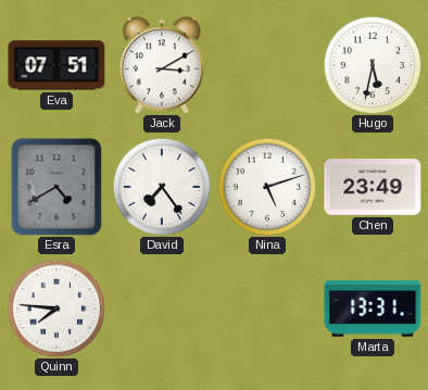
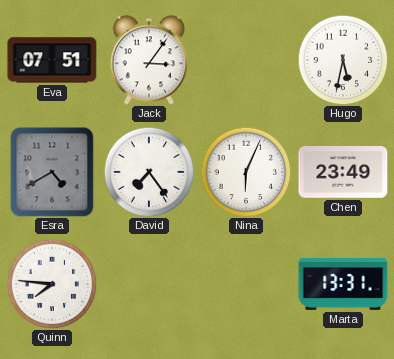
Jack: 3:10 -> 3:06
Nina: 5:12 -> 6:04
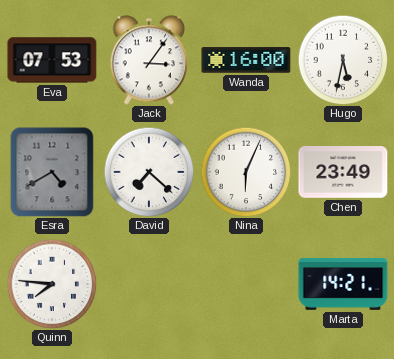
Eva: 07:51 -> 07:53
Wanda: none -> 16:00
David: 7:24 -> 7:22
Marta: 13:31 -> 14:21
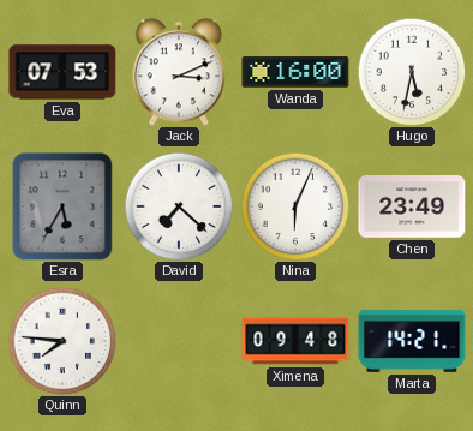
Jack: 3:06 -> 3:11
Esra: 4:40 -> 5:35
Ximena: none -> 09:48
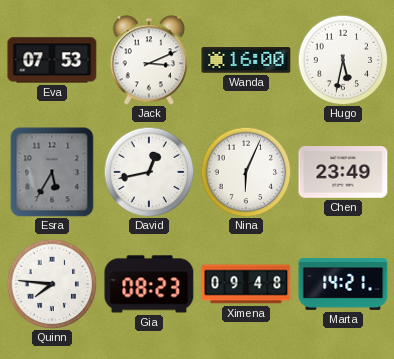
David: 7:22 -> 12:43
Gia: none -> 08:23
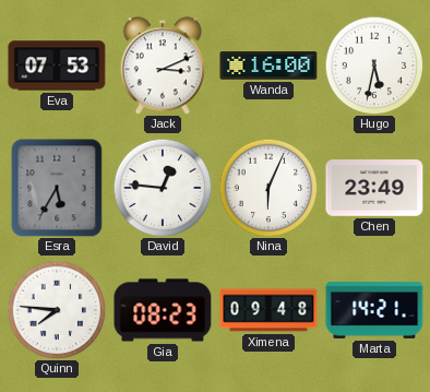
David: 12:43 -> 12:46
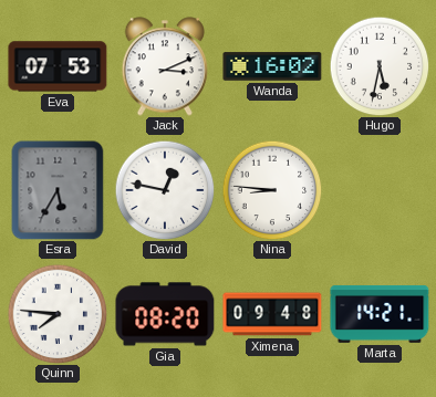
Wanda: 16:00 -> 16:02
David: 12:46 -> 12:47
Nina: 6:04 -> 8:46
Chen: 23:49 -> none
Gia: 08:23 -> 08:20
